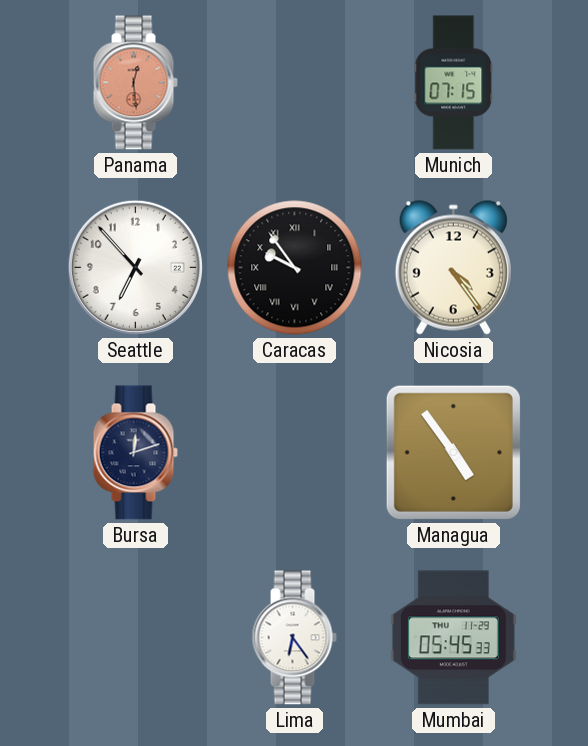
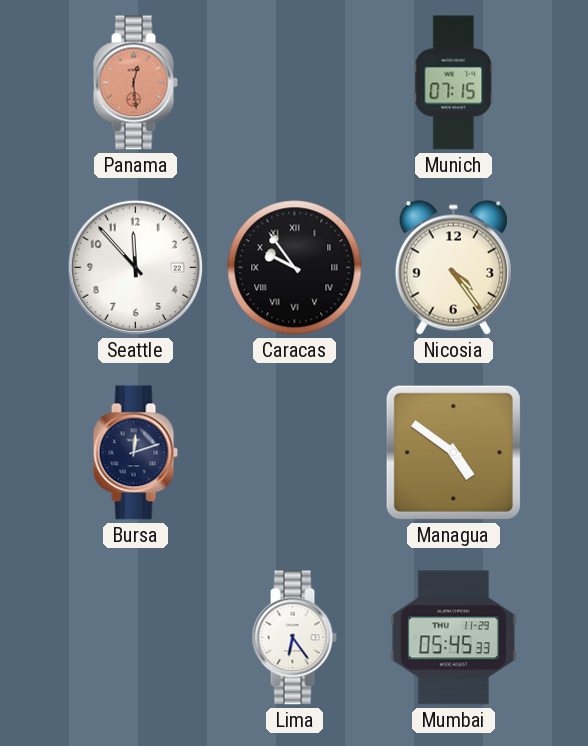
Seattle: 6:53 -> 11:53
Managua: 4:54 -> 4:51
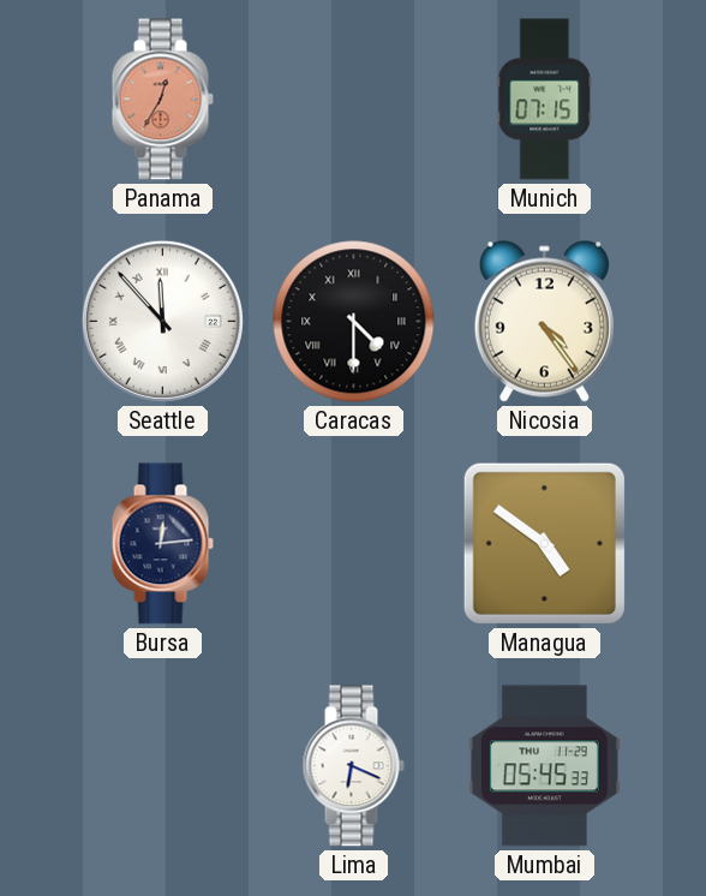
Panama: 12:29 -> 12:35
Seattle numerals: Arabic -> Roman
Caracas: 9:54 -> 4:30
Bursa: 12:12 -> 12:14
Lima: 6:24 -> 6:19
